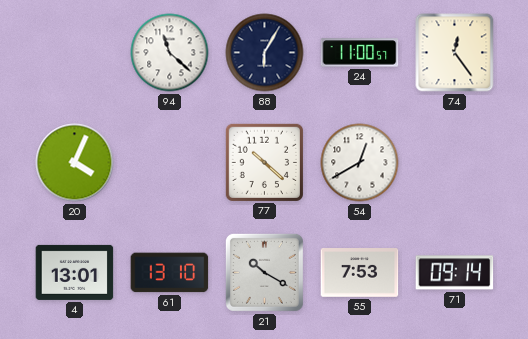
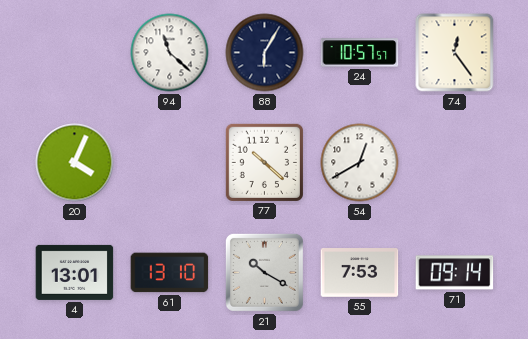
24: 11:00 -> 10:57
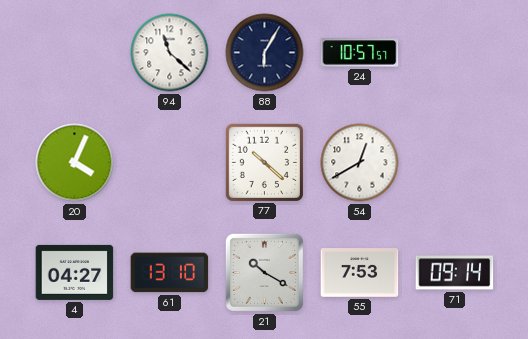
74: 12:24 -> none
4: 13:01 -> 04:27
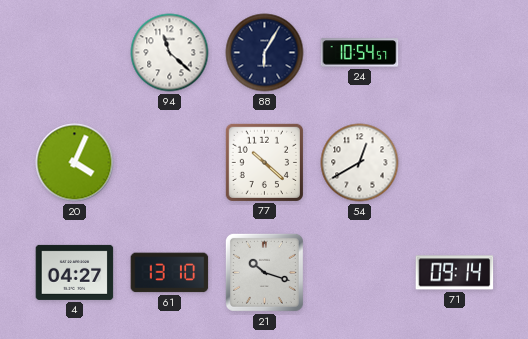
24: 10:57 -> 10:54
21: 10:20 -> 10:18
55: 7:53 -> none
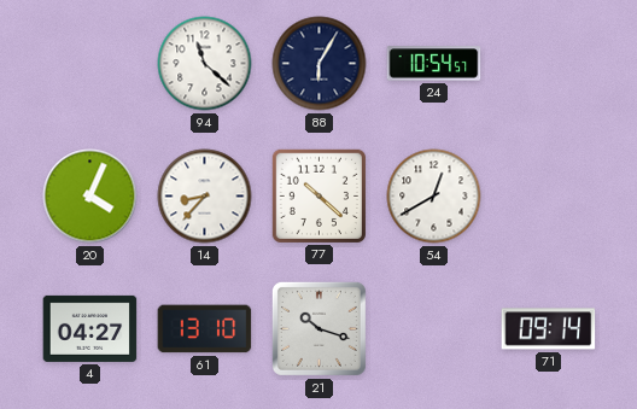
14: none -> 8:37
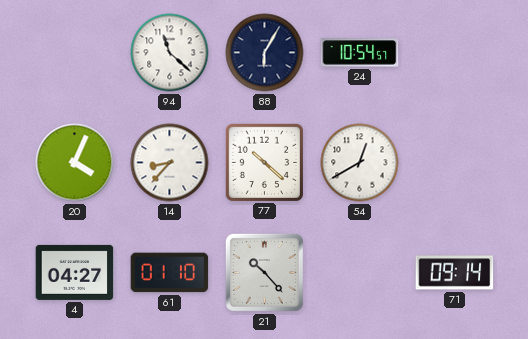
61: 13:10 -> 01:10
21: 10:18 -> 10:23
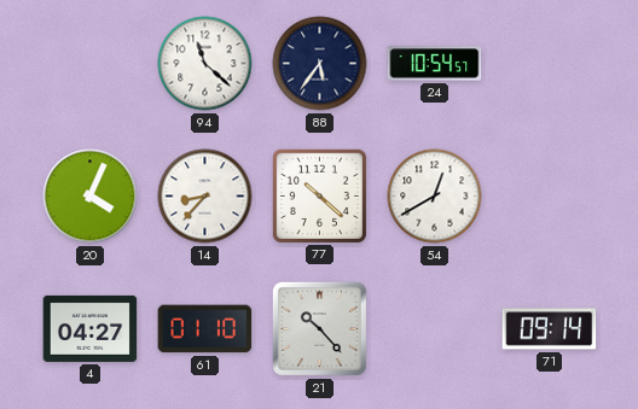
88: 6:05 -> 5:36
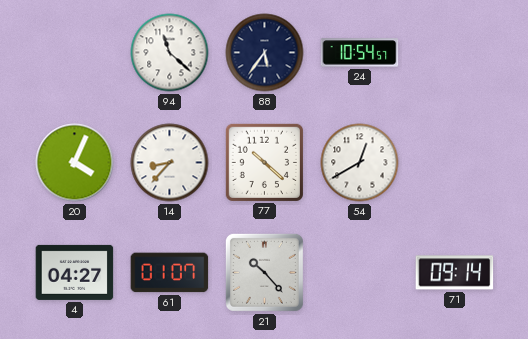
61: 01:10 -> 01:07
